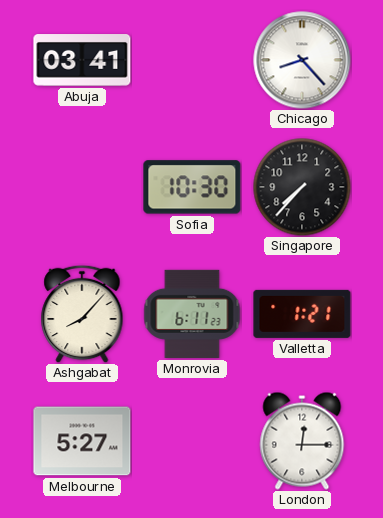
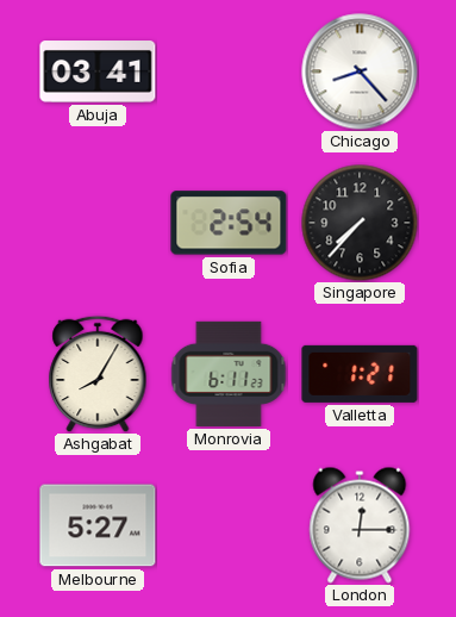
Sofia: 10:30 -> 2:54
Ashgabat: 8:07 -> 8:05
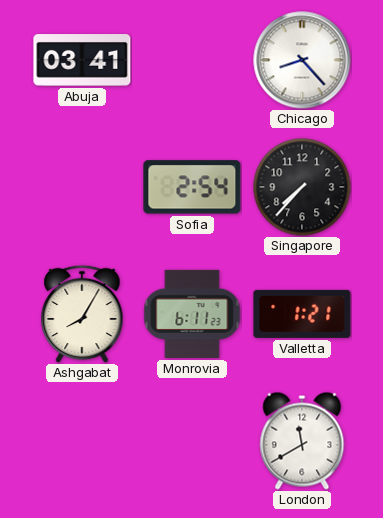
Melbourne: 5:27 -> none
London: 12:15 -> 11:40
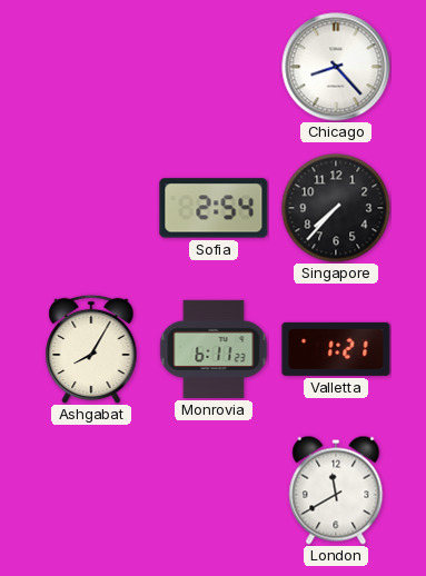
Abuja: 03:41 -> none
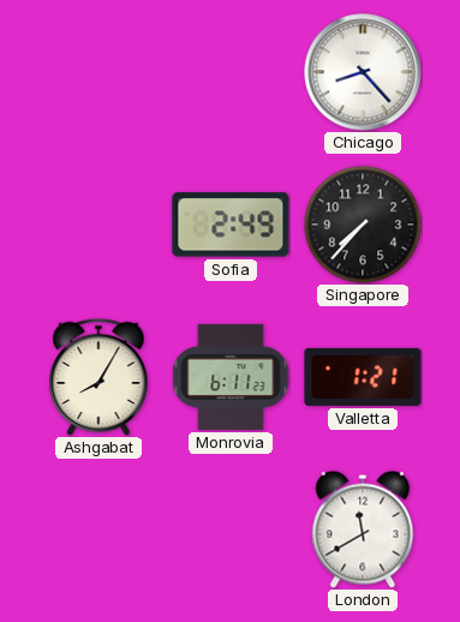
Sofia: 2:54 -> 2:49
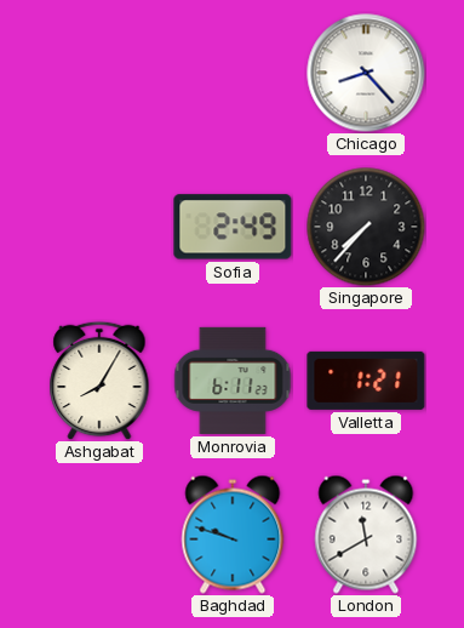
Baghdad: none -> 9:48
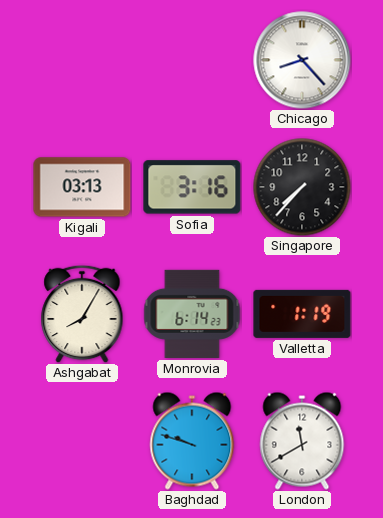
Kigali: none -> 03:13
Sofia: 2:49 -> 3:16
Monrovia: 6:11 -> 6:14
Valletta: 1:21 -> 1:19
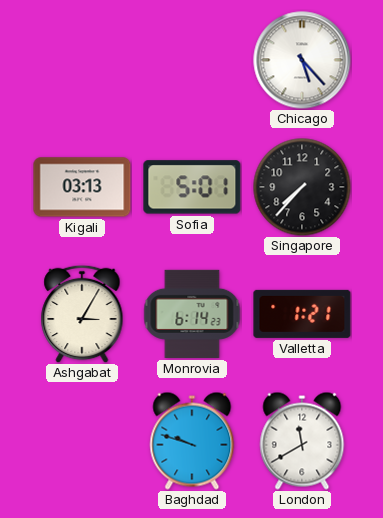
Chicago: 8:23 -> 5:23
Sofia: 3:16 -> 5:01
Ashgabat: 8:05 -> 3:05
Valletta: 1:19 -> 1:21
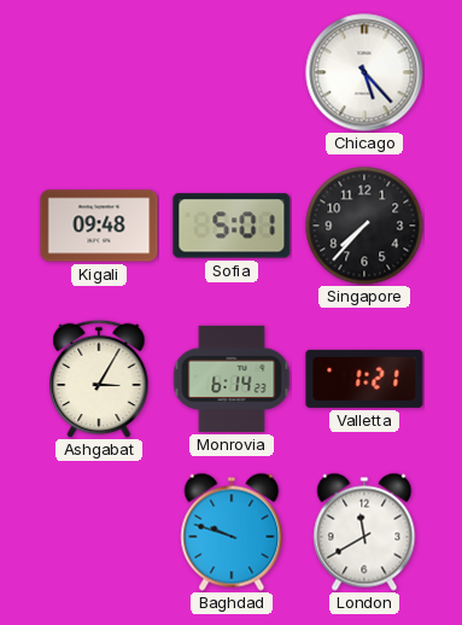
Kigali: 03:13 -> 09:48
